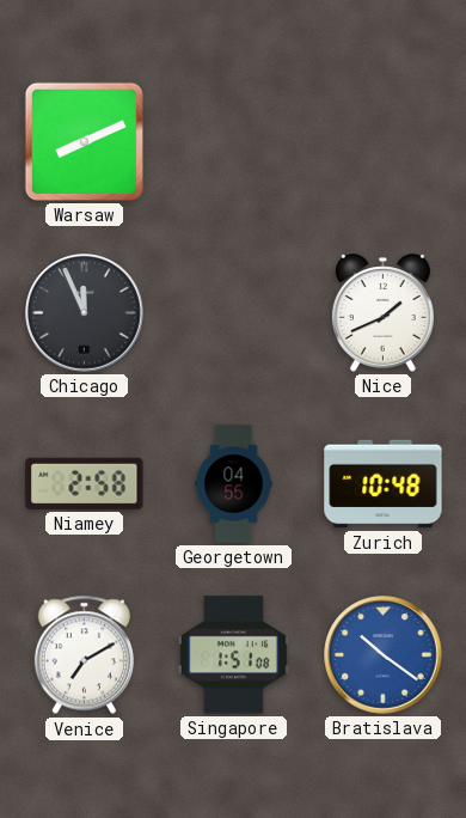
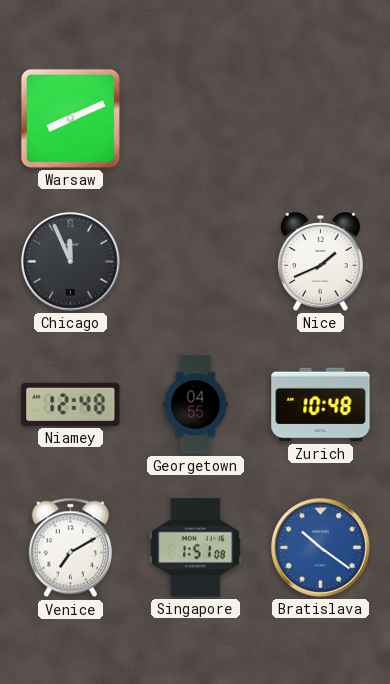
Niamey: 2:58 -> 12:48
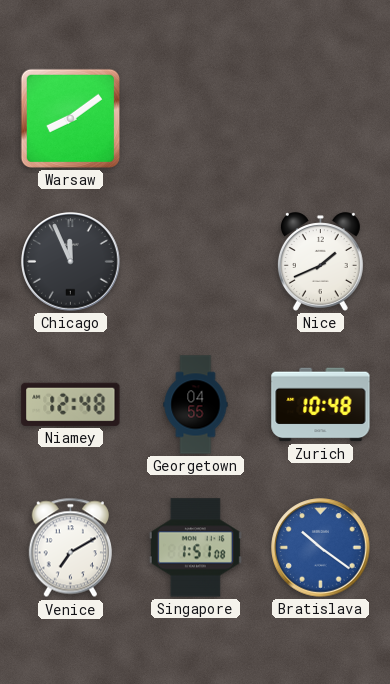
Warsaw: 8:11 -> 8:09
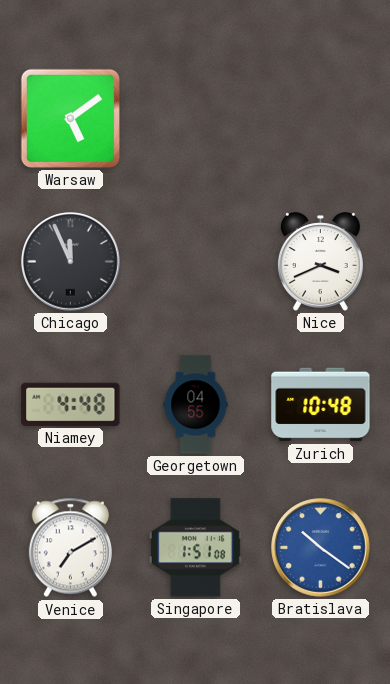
Warsaw: 8:09 -> 5:09
Nice: 1:41 -> 3:41
Niamey: 12:48 -> 4:48
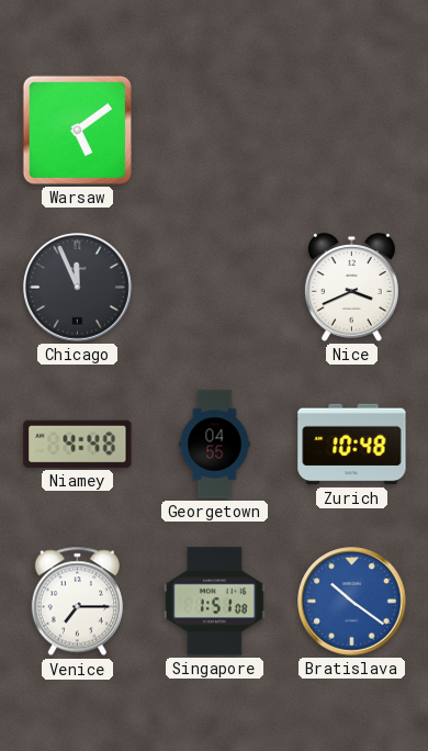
Venice: 7:10 -> 7:15
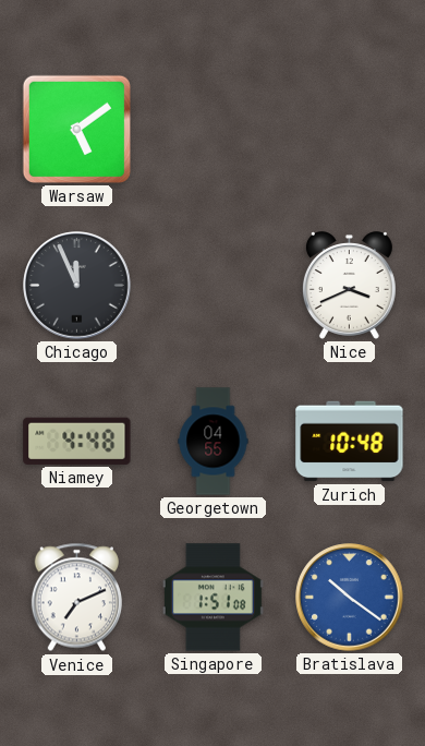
Venice: 7:15 -> 7:11
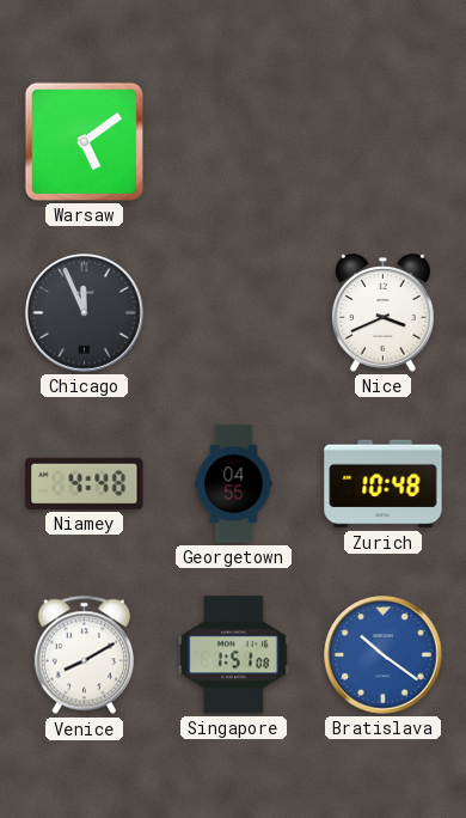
Venice: 7:11 -> 8:10
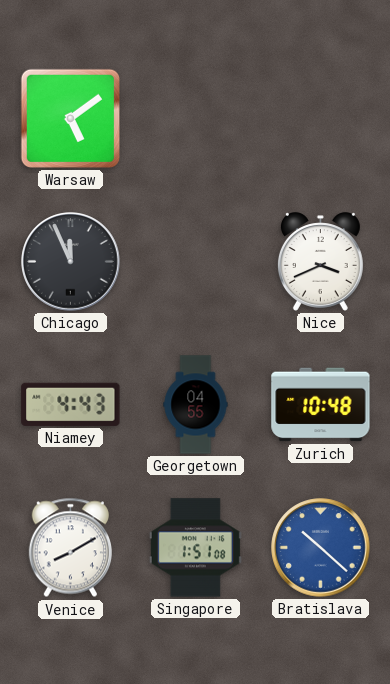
Niamey: 4:48 -> 4:43
Bratislava: 10:21 -> 10:22
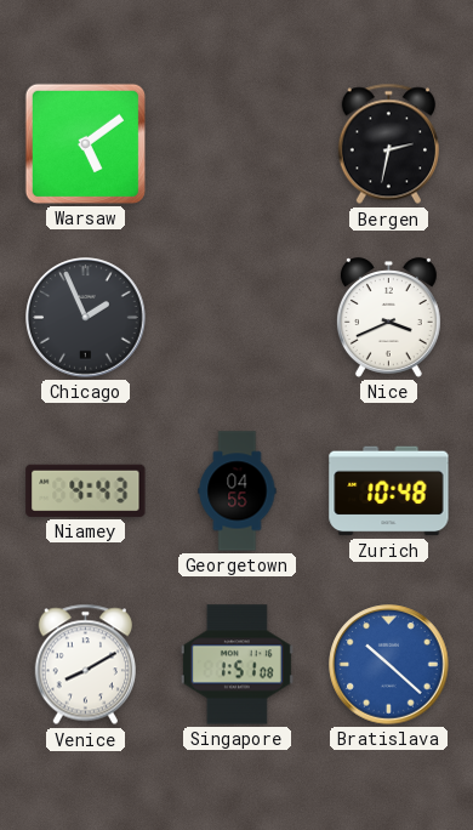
Bergen: none -> 2:32
Chicago: 11:56 -> 1:56
